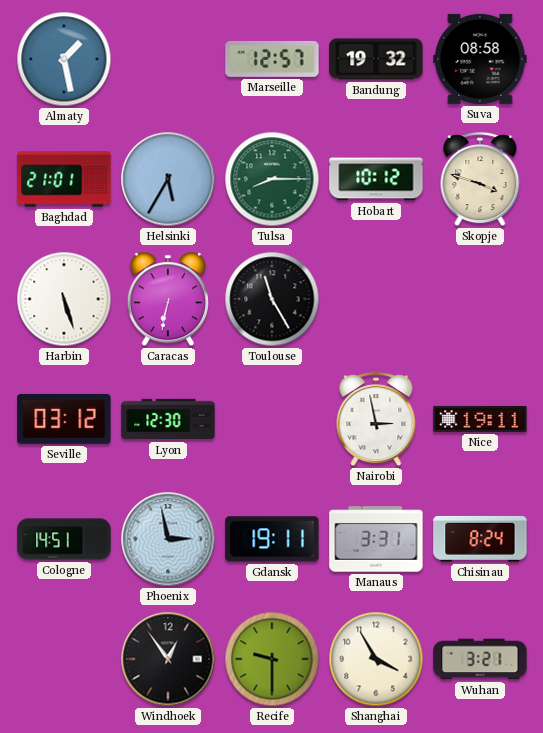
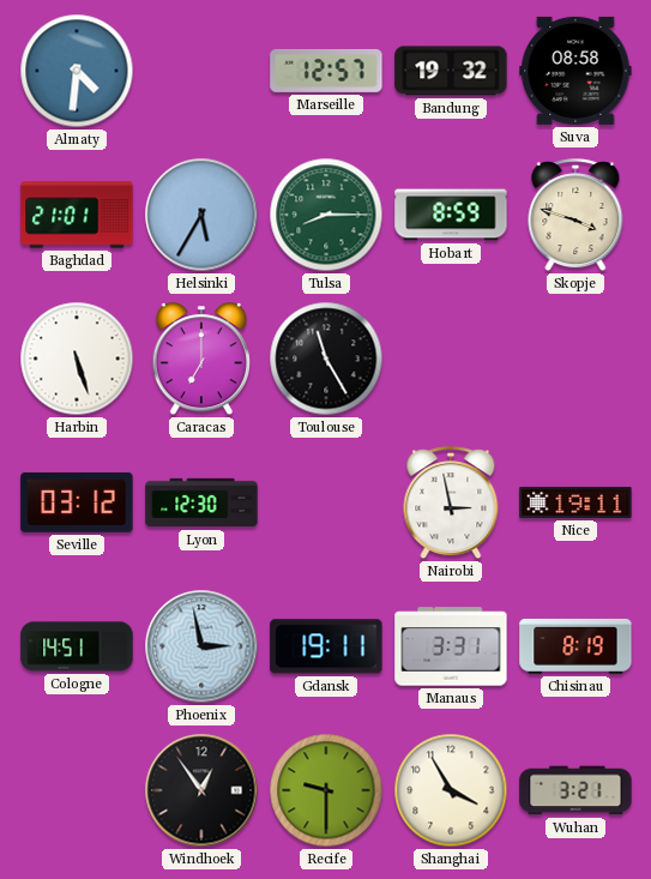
Almaty: 1:28 -> 4:31
Hobart: 10:12 -> 8:59
Caracas: 6:32 -> 7:00
Chisinau: 8:24 -> 8:19
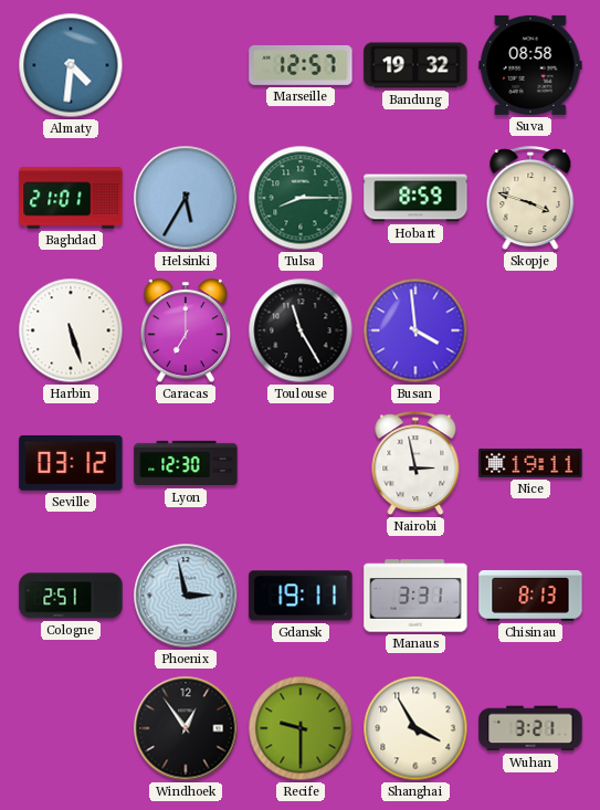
Busan: none -> 3:59
Cologne: 14:51 -> 2:51
Chisinau: 8:19 -> 8:13
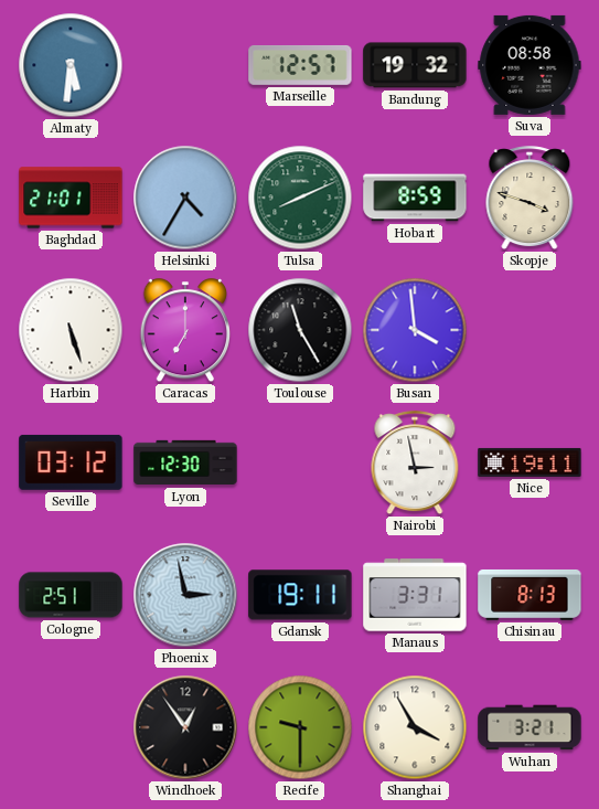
Almaty: 4:31 -> 5:31
Helsinki: 5:35 -> 4:35
Tulsa: 8:15 -> 8:11
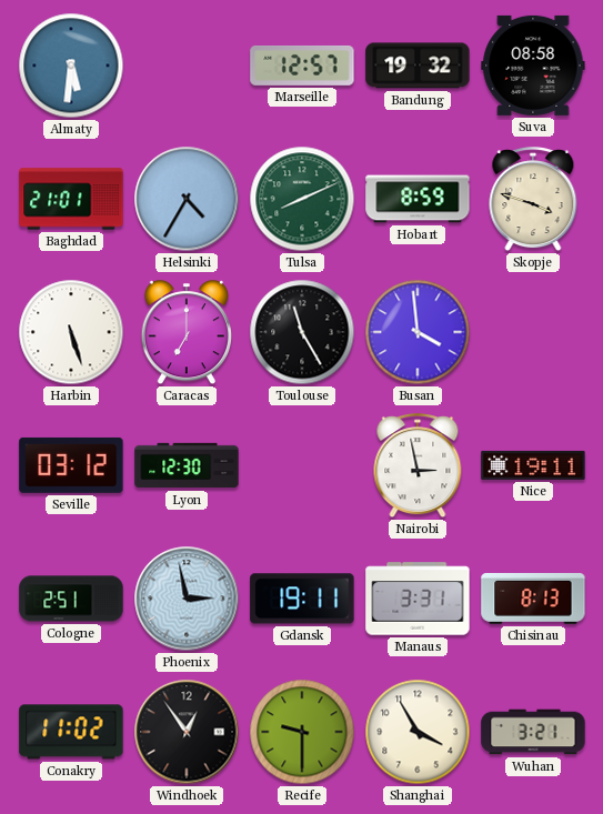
Conakry: none -> 11:02
